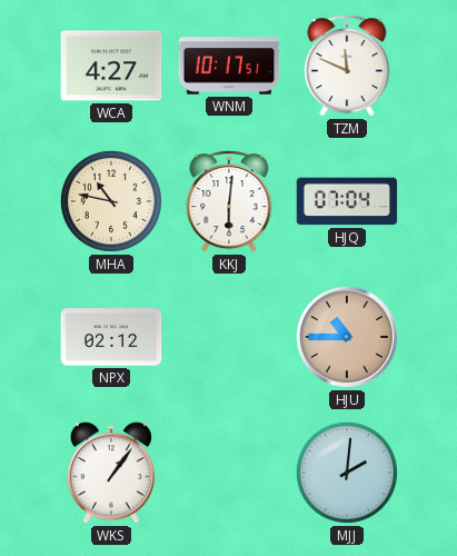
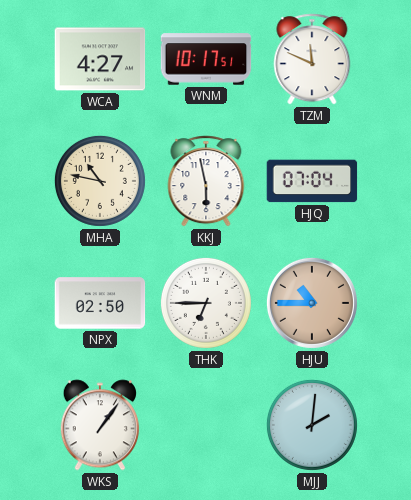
KKJ: 6:01 -> 5:58
NPX: 02:12 -> 02:50
THK: none -> 6:45
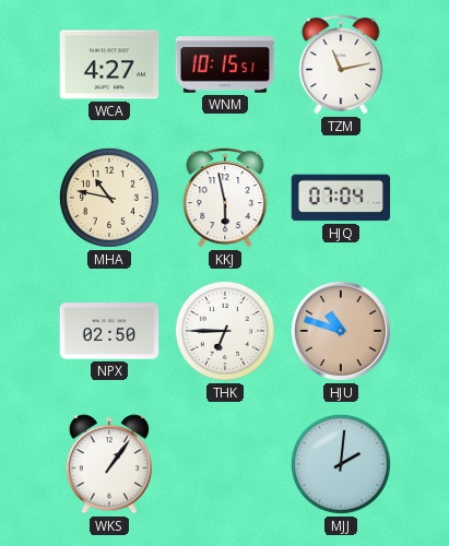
WNM: 10:17 -> 10:15
TZM: 11:49 -> 11:13
HJU: 10:45 -> 10:48
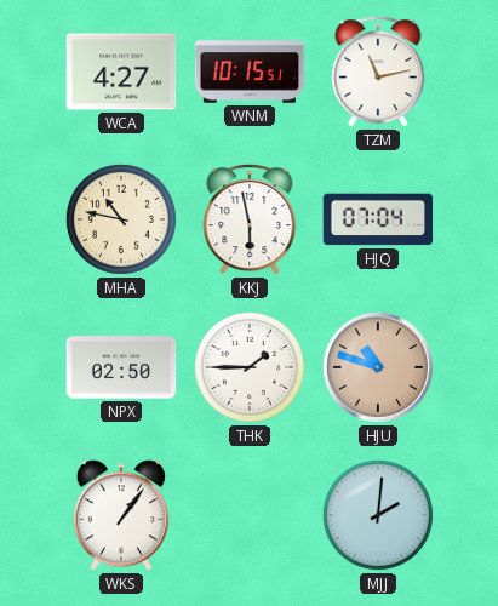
THK: 6:45 -> 1:45
